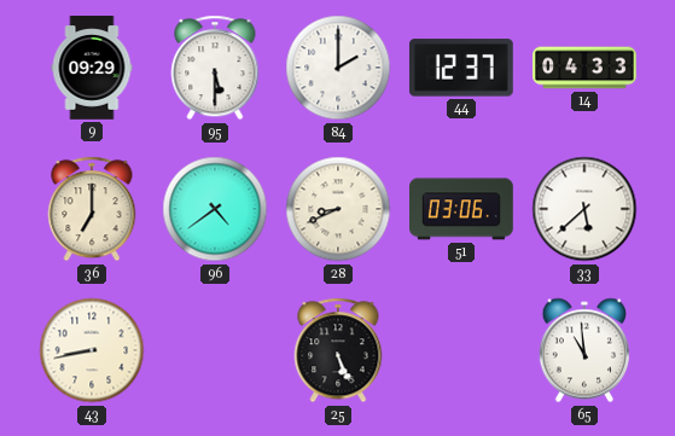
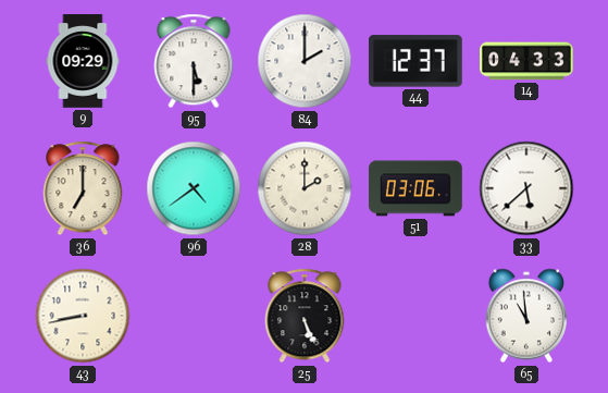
28: 8:41 -> 2:00
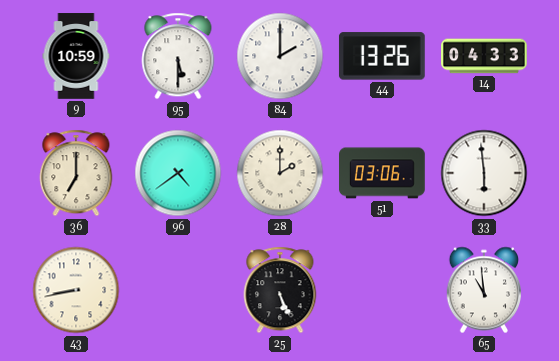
9: 09:29 -> 10:59
44: 12:37 -> 13:26
33: 5:38 -> 5:59
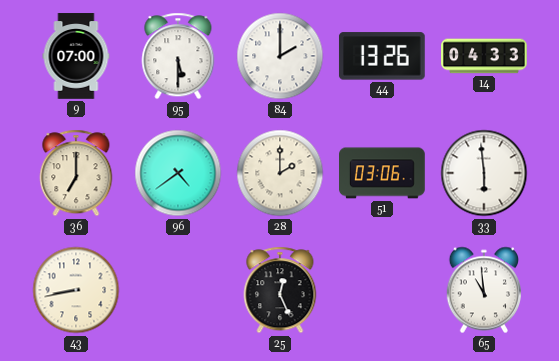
9: 10:59 -> 07:00
25: 5:26 -> 12:26
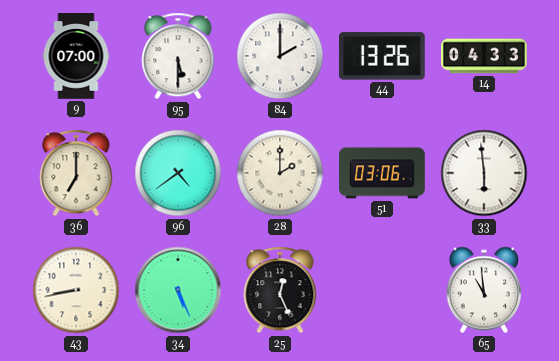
34: none -> 5:26
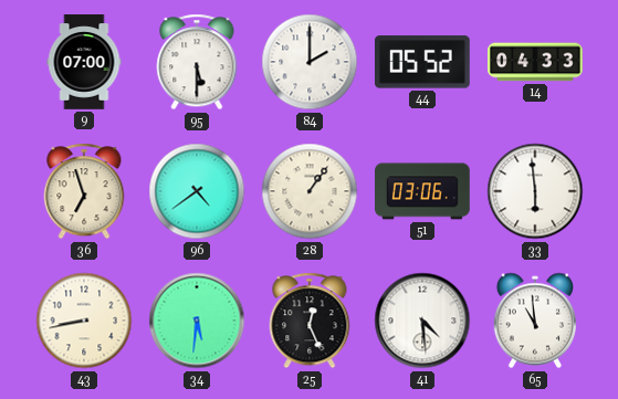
44: 13:26 -> 05:52
36: 7:00 -> 6:57
28: 2:00 -> 1:06
34: 5:26 -> 5:31
41: none -> 4:29
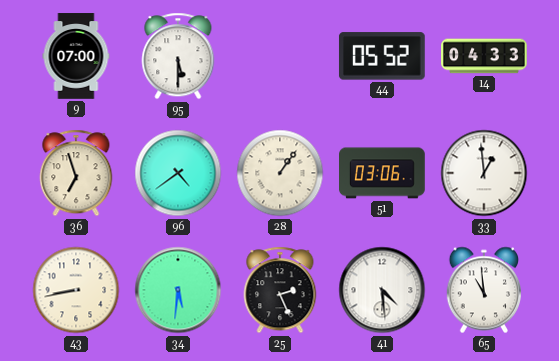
84: 2:00 -> none
33: 5:59 -> 12:59
25: 12:26 -> 2:26
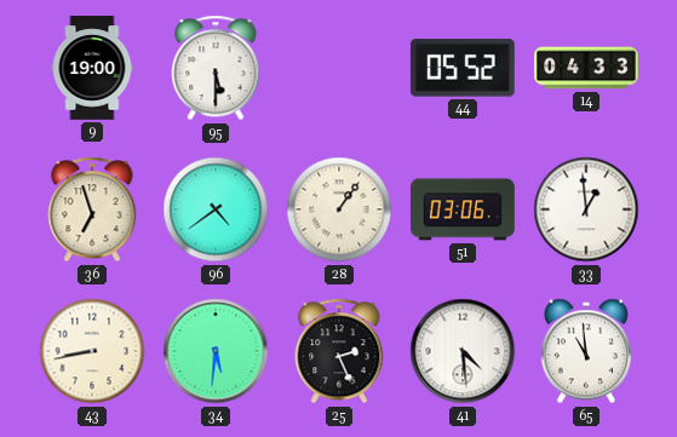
9: 07:00 -> 19:00
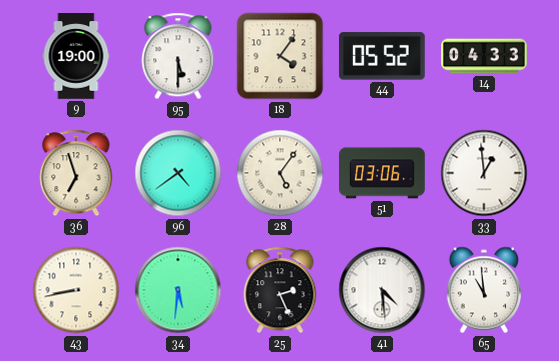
18: none -> 4:06
28: 1:06 -> 5:06
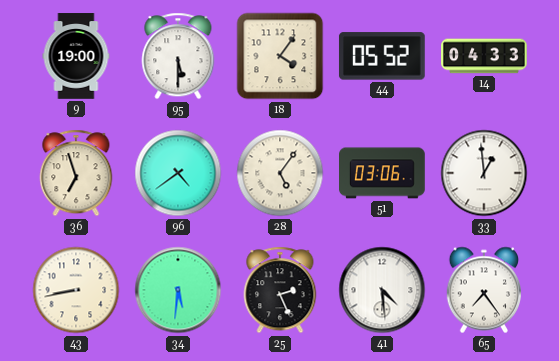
65: 10:59 -> 7:24
